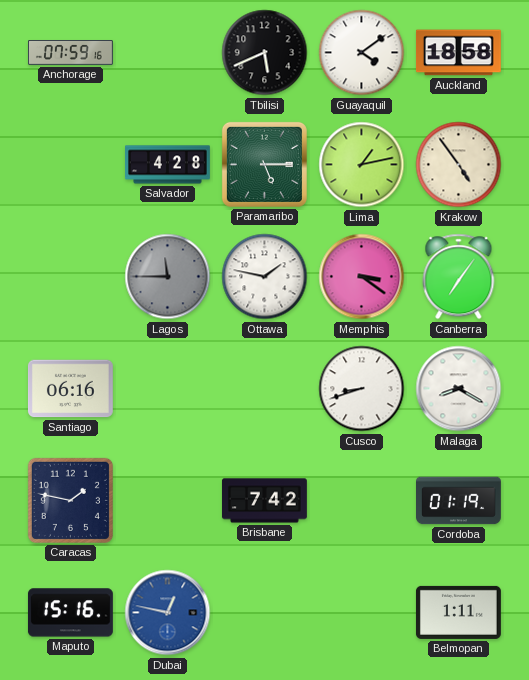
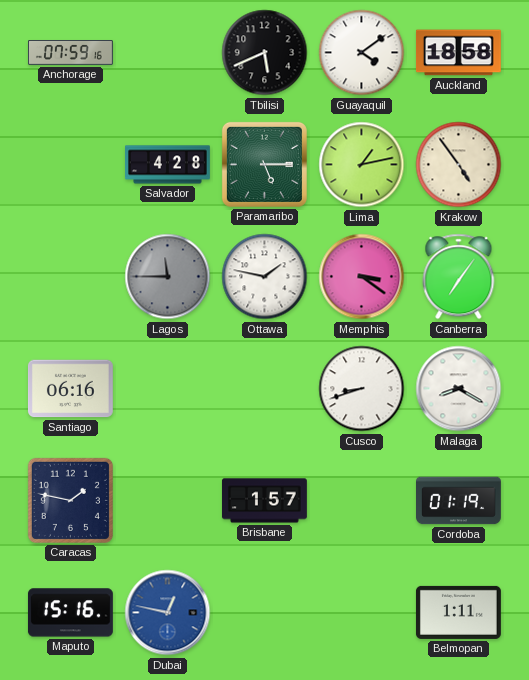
Brisbane: 7:42 -> 1:57
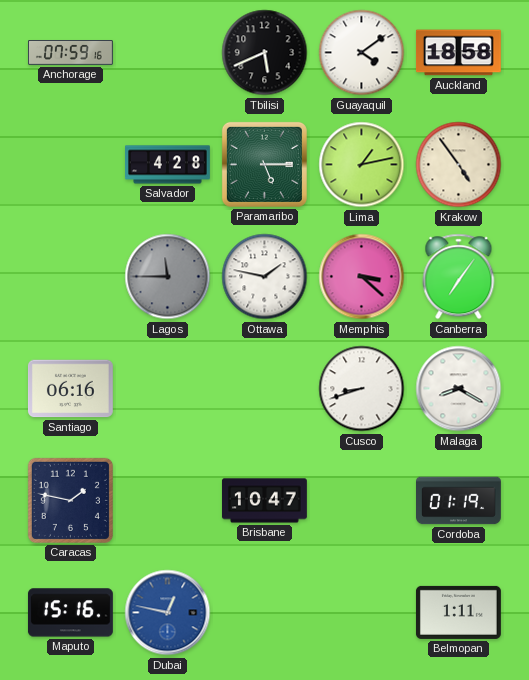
Memphis: 3:21 -> 3:22
Brisbane: 1:57 -> 10:47
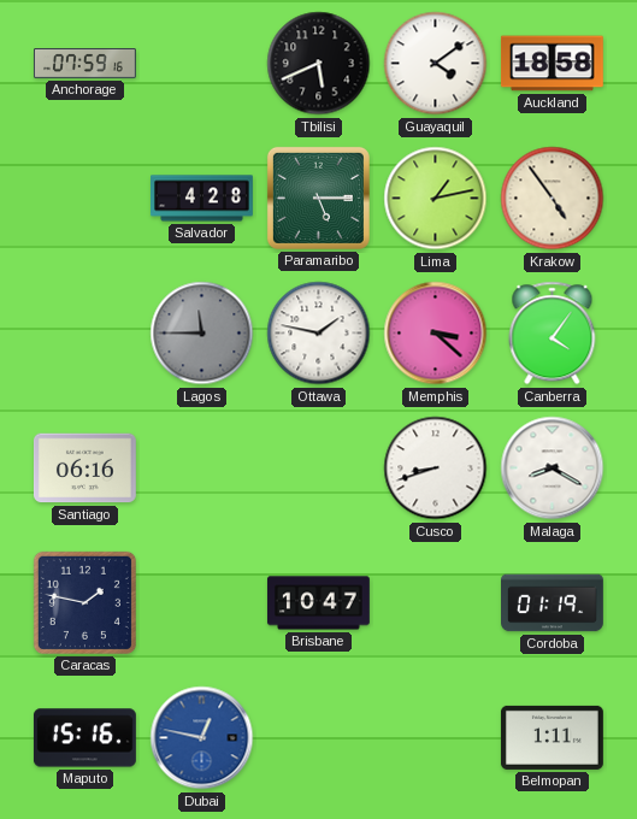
Canberra: 7:06 -> 4:06
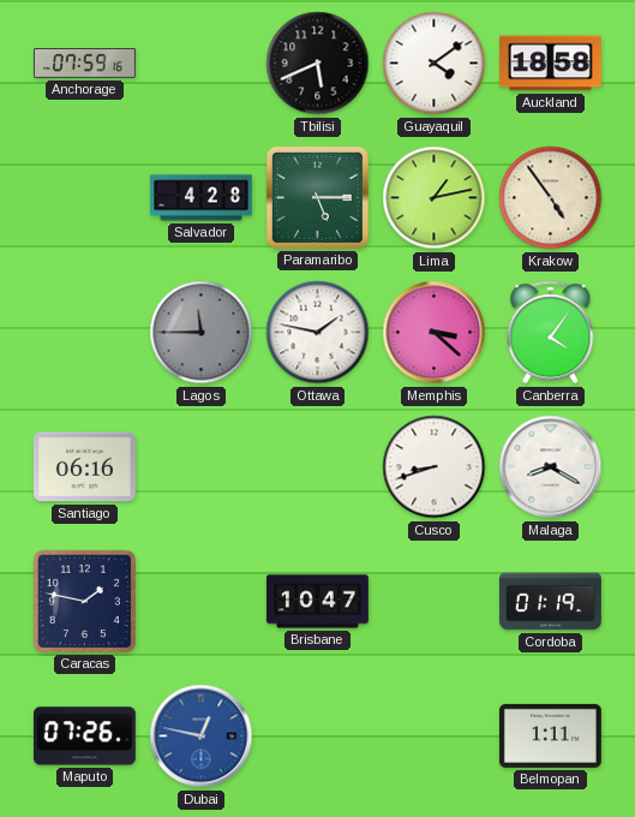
Maputo: 15:16 -> 07:26
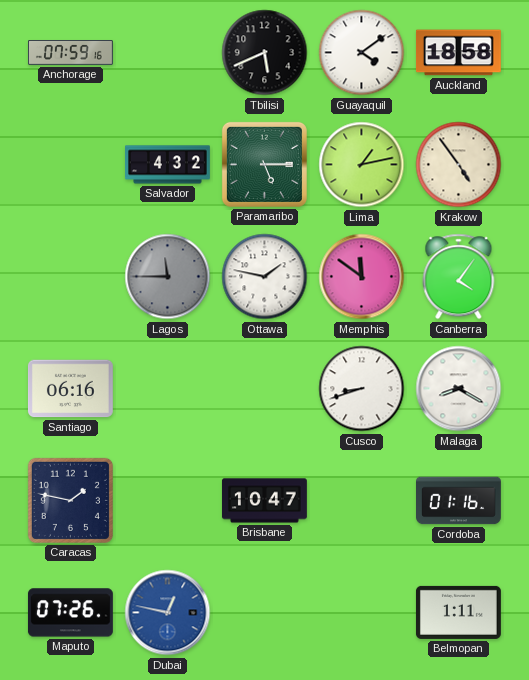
Salvador: 4:28 -> 4:32
Memphis: 3:22 -> 11:51
Cordoba: 01:19 -> 01:16
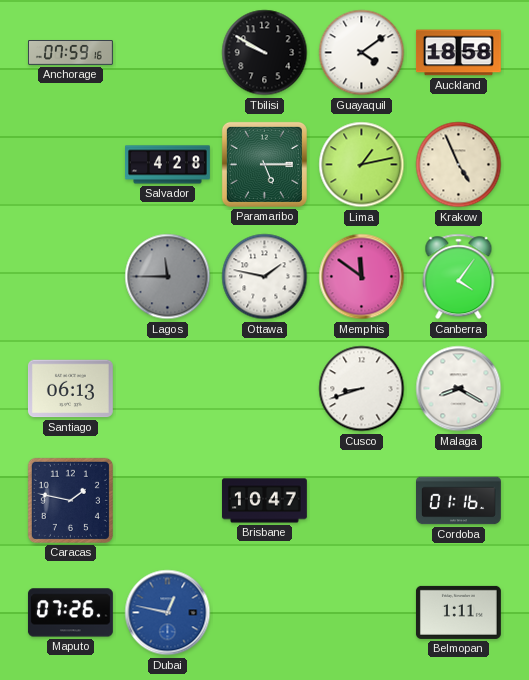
Tbilisi: 5:41 -> 9:50
Salvador: 4:32 -> 4:28
Krakow: 4:54 -> 4:56
Santiago: 06:16 -> 06:13
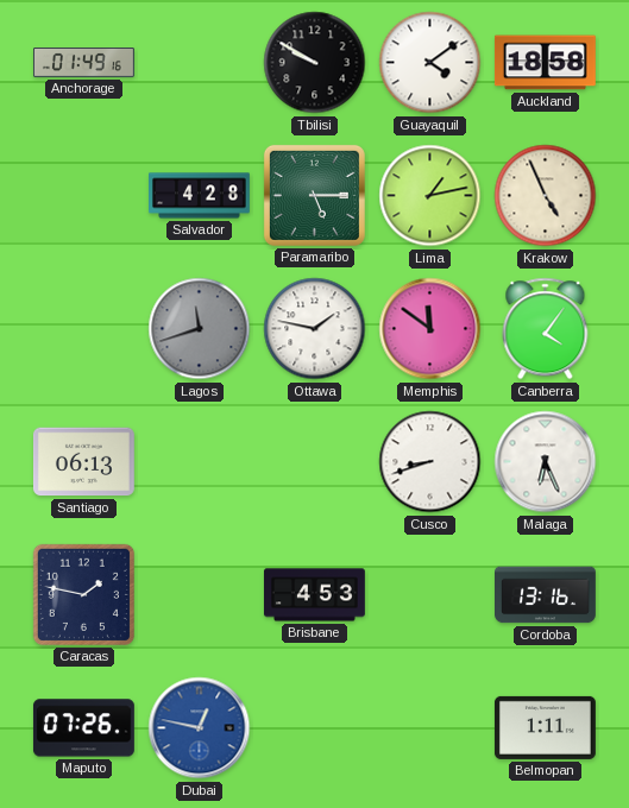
Anchorage: 07:59 -> 01:49
Lagos: 11:45 -> 11:42
Malaga: 8:20 -> 6:26
Brisbane: 10:47 -> 4:53
Cordoba: 01:16 -> 13:16
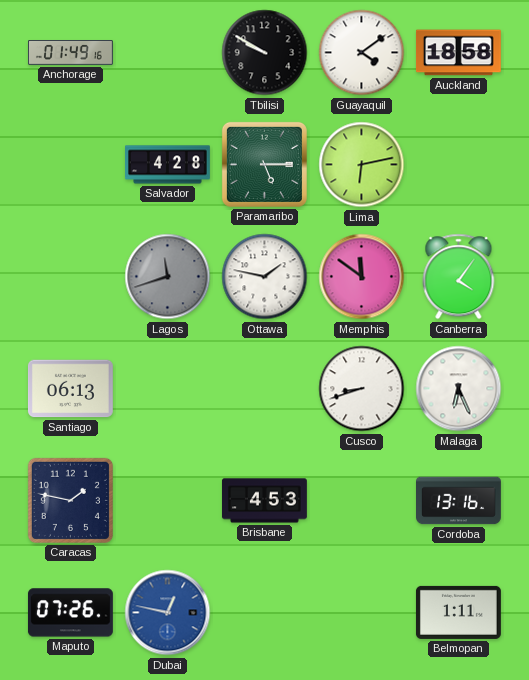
Lima: 1:13 -> 6:13
Krakow: 4:56 -> none
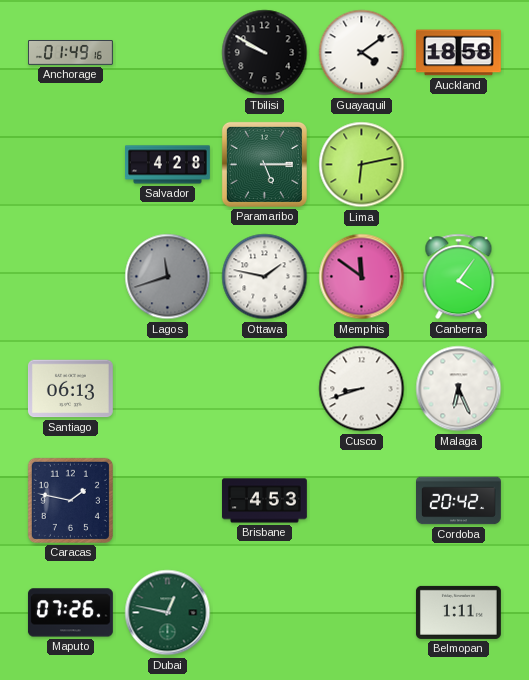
Cordoba: 13:16 -> 20:42
Dubai dial: blue -> green
